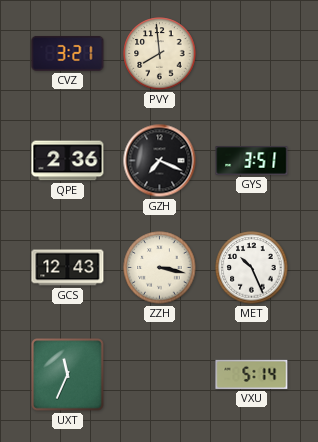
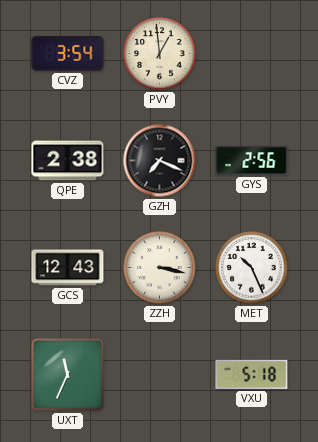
CVZ: 3:21 -> 3:54
PVY: 7:59 -> 12:59
QPE: 2:36 -> 2:38
GYS: 3:51 -> 2:56
VXU: 5:14 -> 5:18
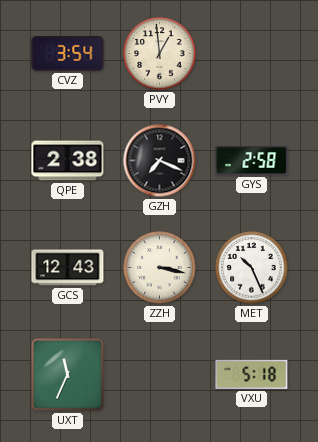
GYS: 2:56 -> 2:58
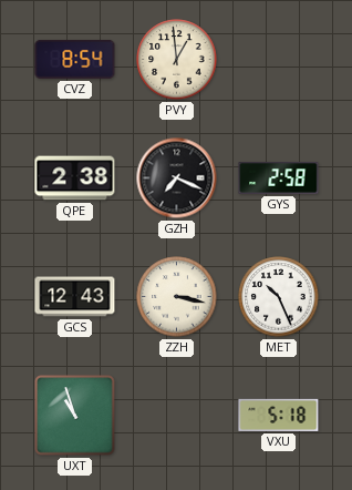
CVZ: 3:54 -> 8:54
UXT: 11:34 -> 10:57
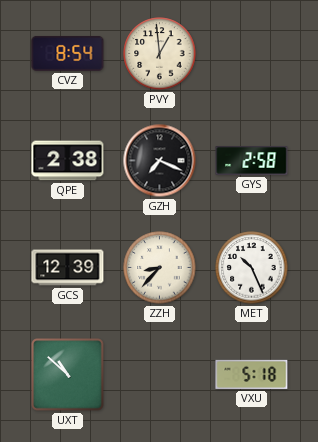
GCS: 12:43 -> 12:39
ZZH: 3:17 -> 8:37
UXT: 10:57 -> 10:52
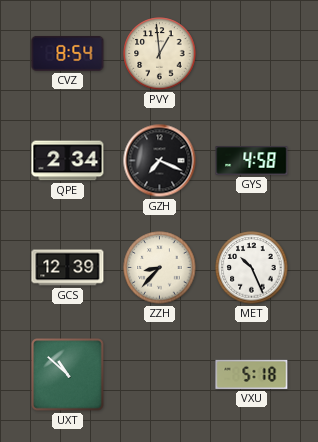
QPE: 2:38 -> 2:34
GYS: 2:58 -> 4:58
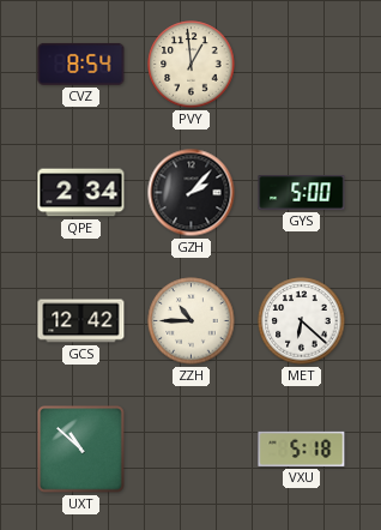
GZH: 7:19 -> 2:07
GYS: 4:58 -> 5:00
GCS: 12:39 -> 12:42
ZZH: 8:37 -> 10:45
MET: 10:26 -> 6:22
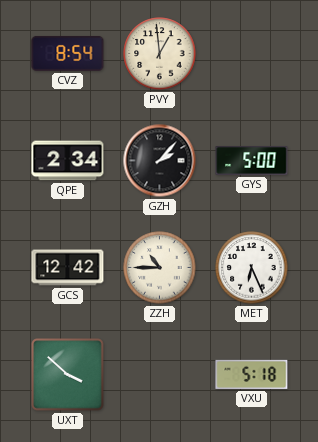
MET: 6:22 -> 6:26
UXT: 10:52 -> 3:52
